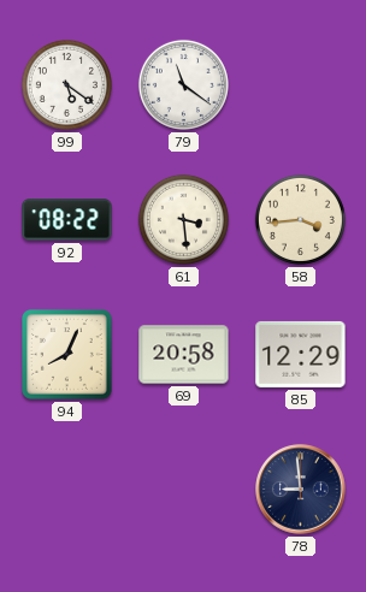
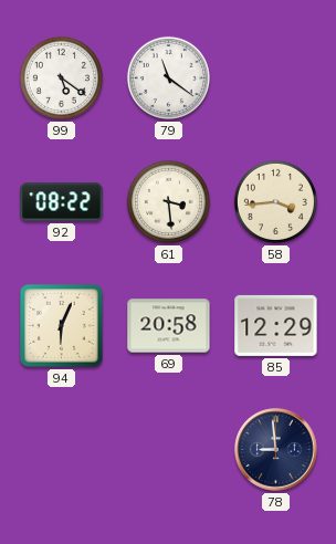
94: 8:04 -> 6:04
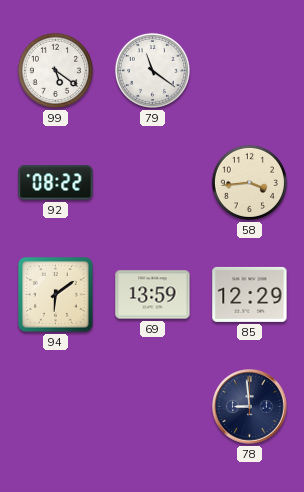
61: 3:29 -> none
94: 6:04 -> 6:09
69: 20:58 -> 13:59
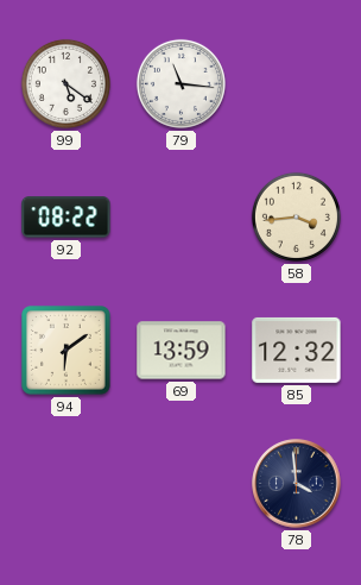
79: 11:21 -> 11:16
85: 12:29 -> 12:32
78: 8:59 -> 3:59
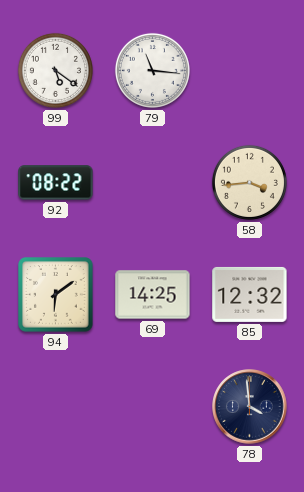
69: 13:59 -> 14:25
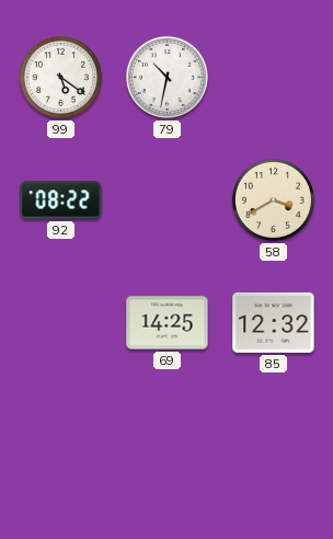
79: 11:16 -> 10:32
58: 3:44 -> 3:40
94: 6:09 -> none
78: 3:59 -> none
